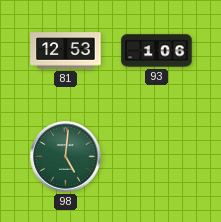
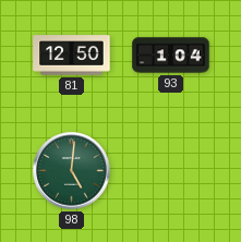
81: 12:53 -> 12:50
93: 1:06 -> 1:04
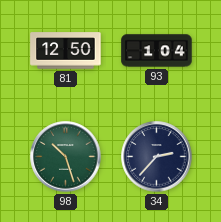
98: 5:01 -> 10:27
34: none -> 2:37
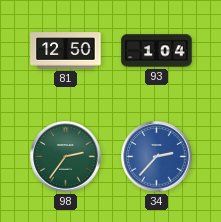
98: 10:27 -> 2:36
34 dial: navy -> blue
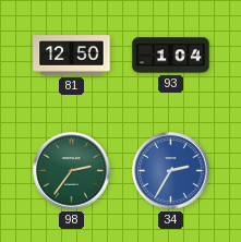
34: 2:37 -> 2:35
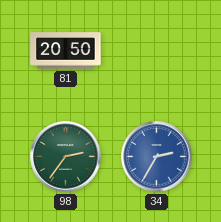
81: 12:50 -> 20:50
93: 1:04 -> none
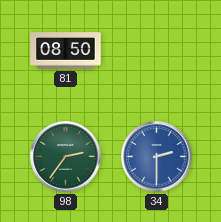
81: 20:50 -> 08:50
34: 2:35 -> 2:30
